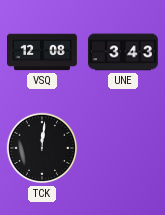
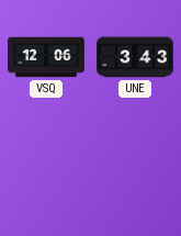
VSQ: 12:08 -> 12:06
TCK: 12:01 -> none
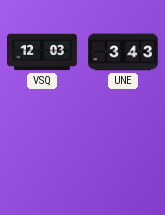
VSQ: 12:06 -> 12:03
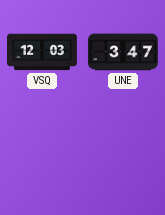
UNE: 3:43 -> 3:47
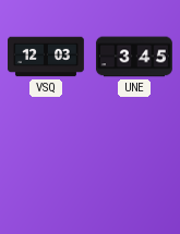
UNE: 3:47 -> 3:45
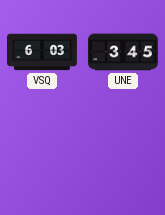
VSQ: 12:03 -> 6:03
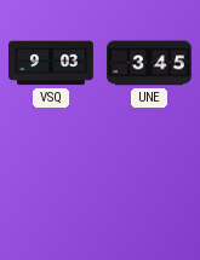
VSQ: 6:03 -> 9:03
